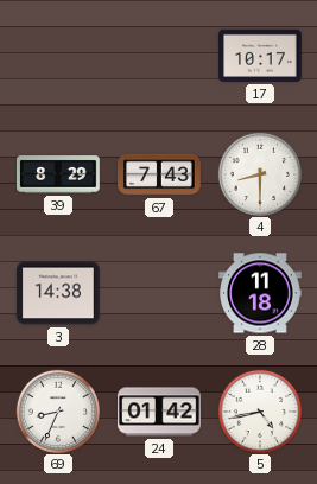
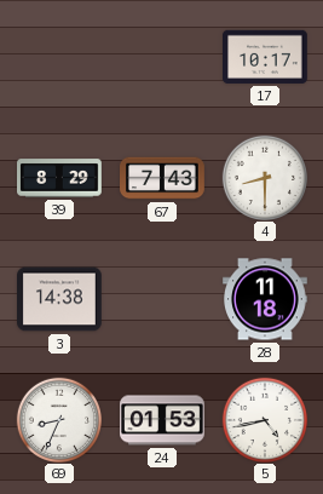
24: 01:42 -> 01:53
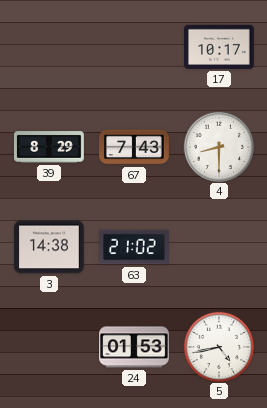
63: none -> 21:02
28: 11:18 -> none
69: 8:34 -> none
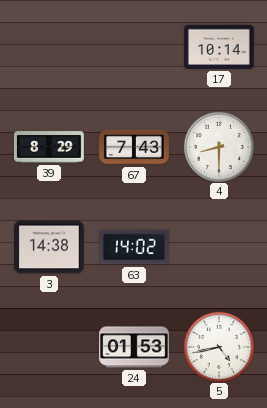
17: 10:17 -> 10:14
63: 21:02 -> 14:02
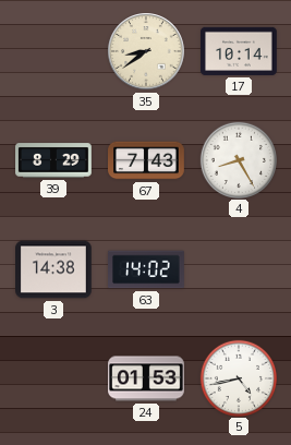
35: none -> 8:39
4: 8:30 -> 8:25
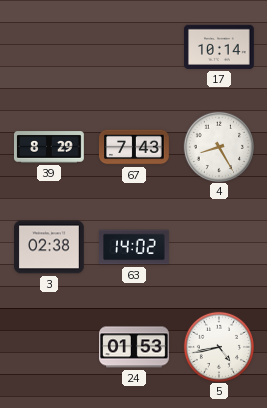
35: 8:39 -> none
3: 14:38 -> 02:38
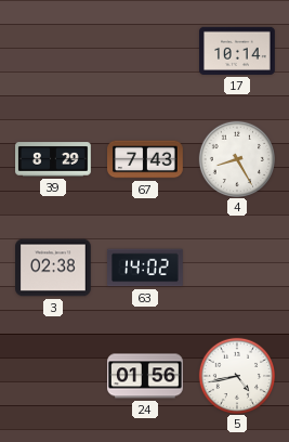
24: 01:53 -> 01:56
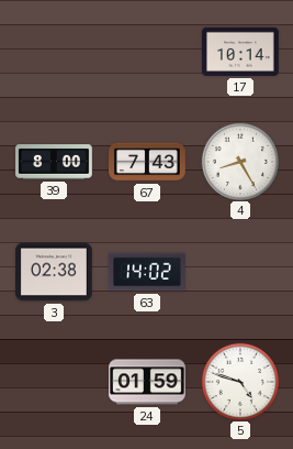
39: 8:29 -> 8:00
24: 01:56 -> 01:59
5: 4:43 -> 4:48
